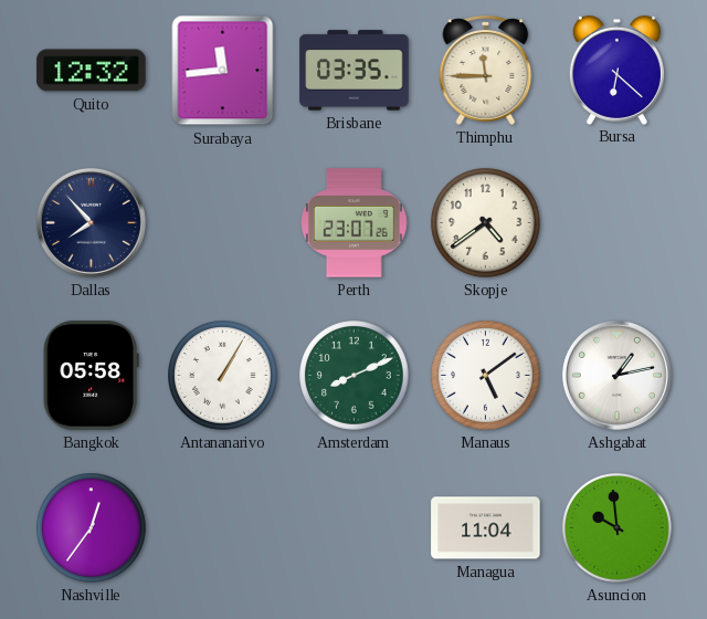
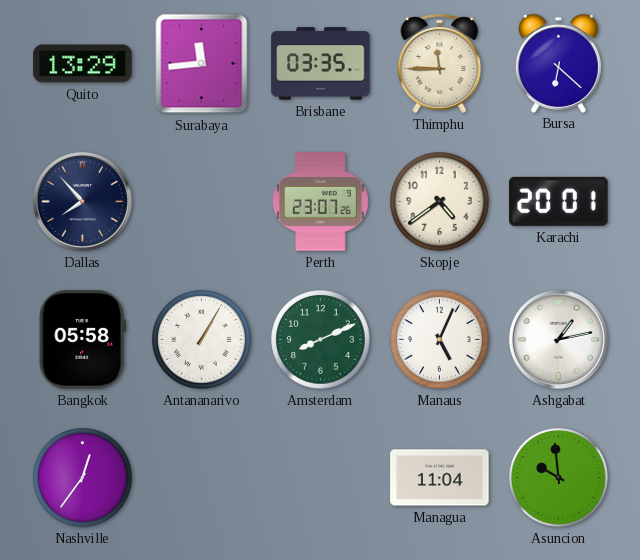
Quito: 12:32 -> 13:29
Karachi: none -> 20:01
Manaus: 5:09 -> 5:04
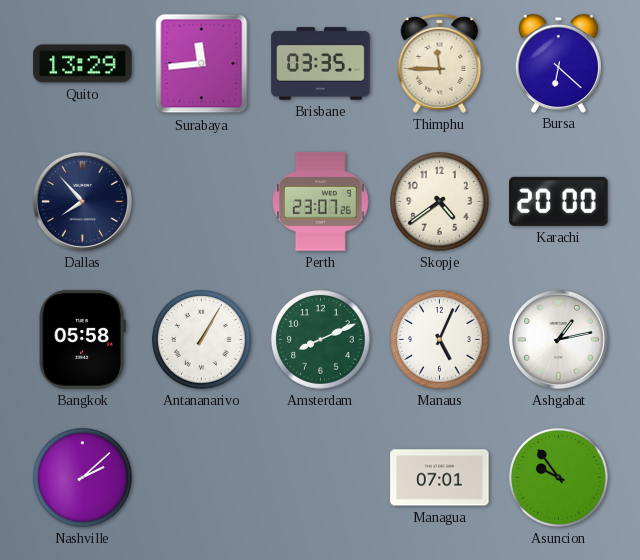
Karachi: 20:01 -> 20:00
Nashville: 12:36 -> 2:08
Managua: 11:04 -> 07:01
Asuncion: 9:59 -> 9:54
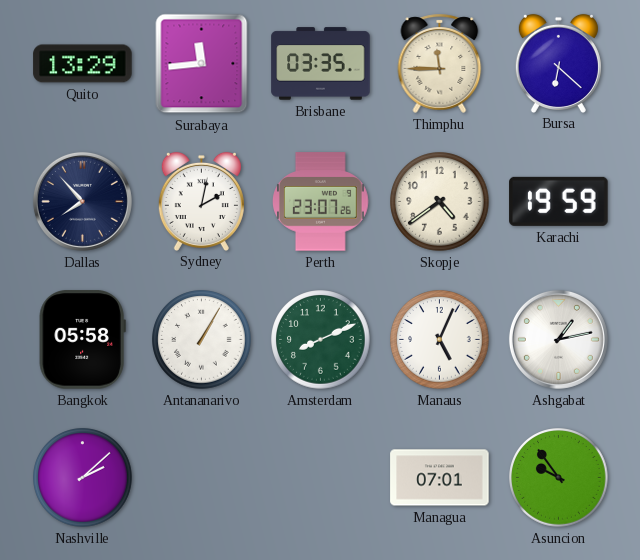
Sydney: none -> 2:02
Karachi: 20:00 -> 19:59
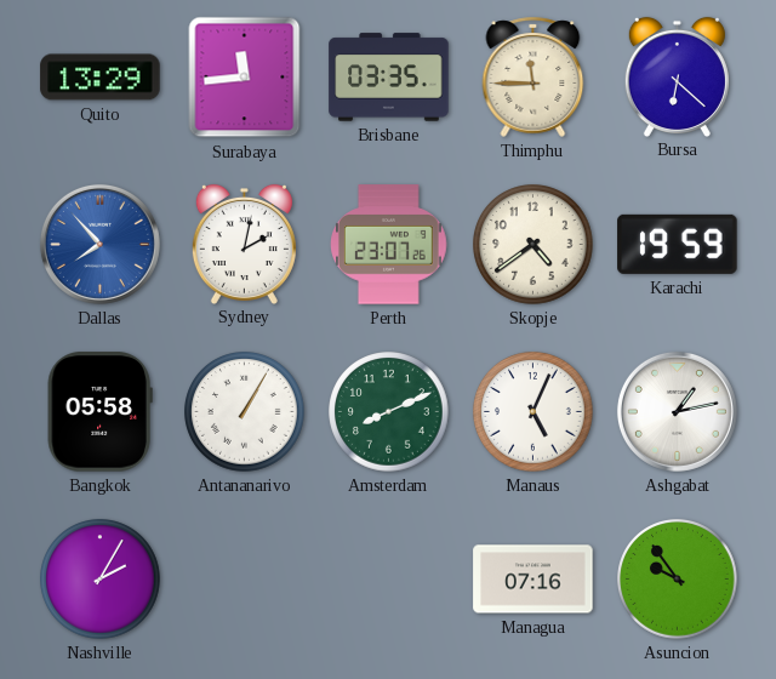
Dallas dial: navy -> blue
Nashville: 2:08 -> 2:05
Managua: 07:01 -> 07:16
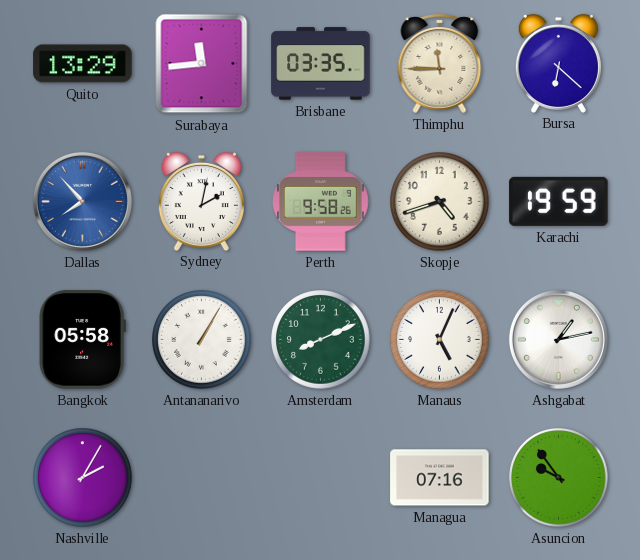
Perth: 23:07 -> 9:58
Skopje: 4:39 -> 4:42
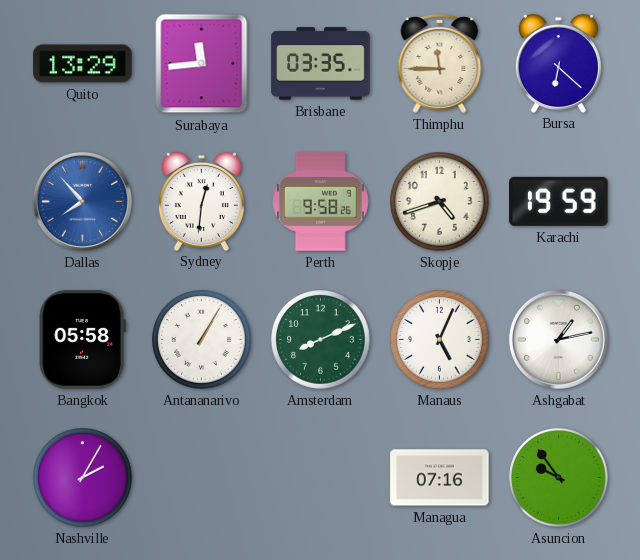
Sydney: 2:02 -> 12:31
